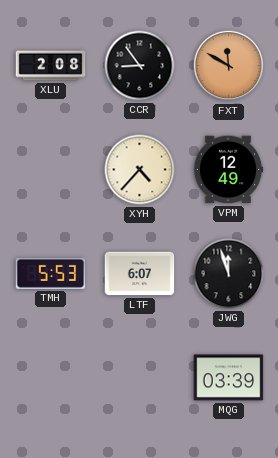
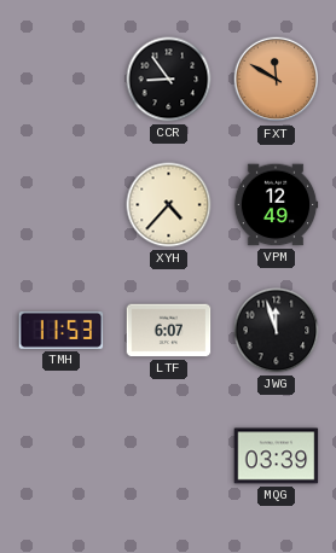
XLU: 2:08 -> none
TMH: 5:53 -> 11:53
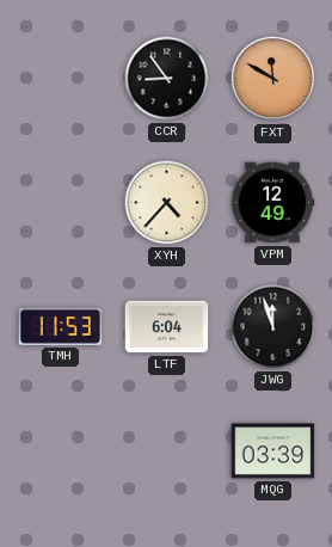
LTF: 6:07 -> 6:04
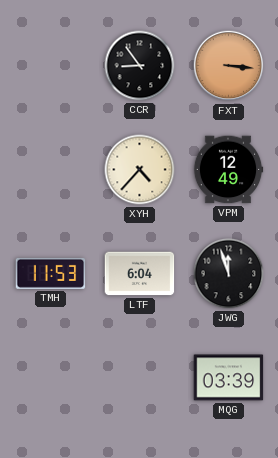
FXT: 11:50 -> 3:16
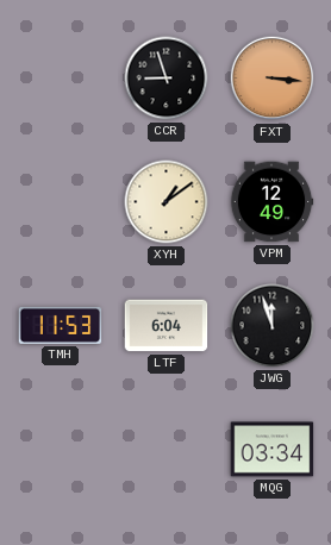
CCR: 8:54 -> 8:57
XYH: 4:37 -> 1:09
MQG: 03:39 -> 03:34
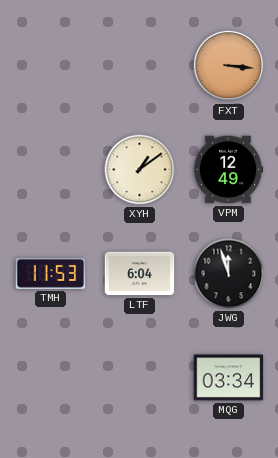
CCR: 8:57 -> none
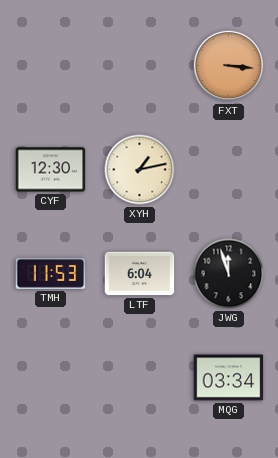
CYF: none -> 12:30
XYH: 1:09 -> 1:13
VPM: 12:49 -> none
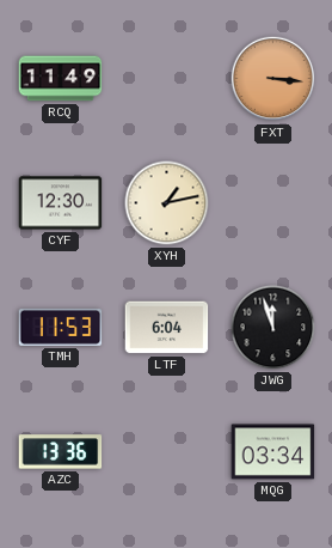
RCQ: none -> 11:49
AZC: none -> 13:36
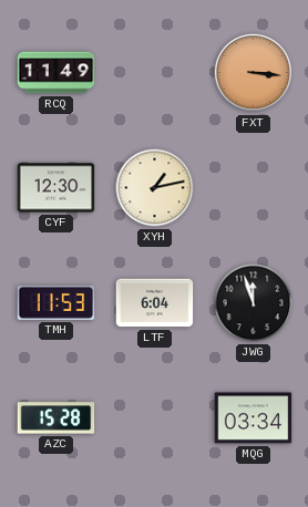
AZC: 13:36 -> 15:28
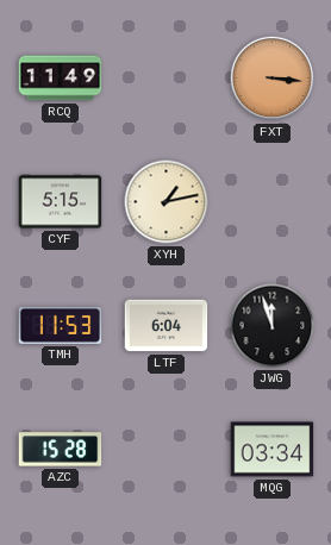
CYF: 12:30 -> 5:15
